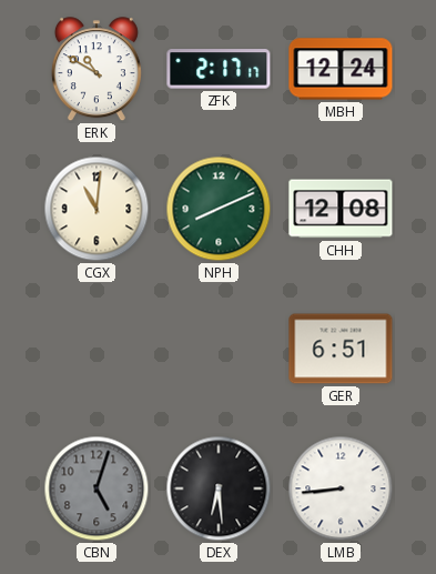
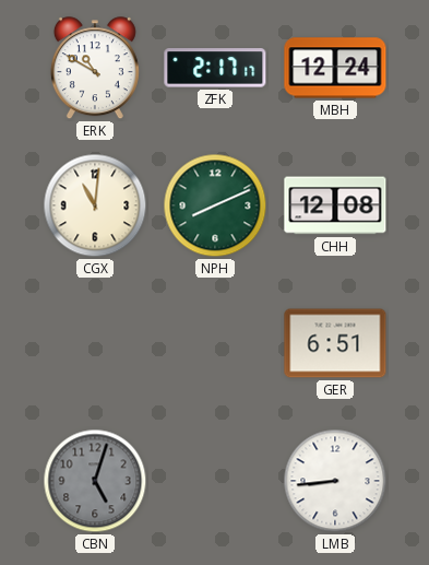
DEX: 6:29 -> none
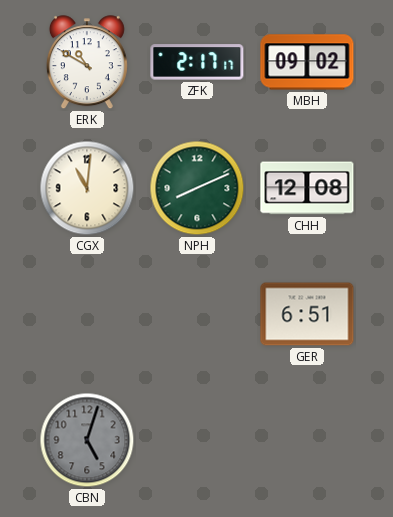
MBH: 12:24 -> 09:02
LMB: 8:44 -> none
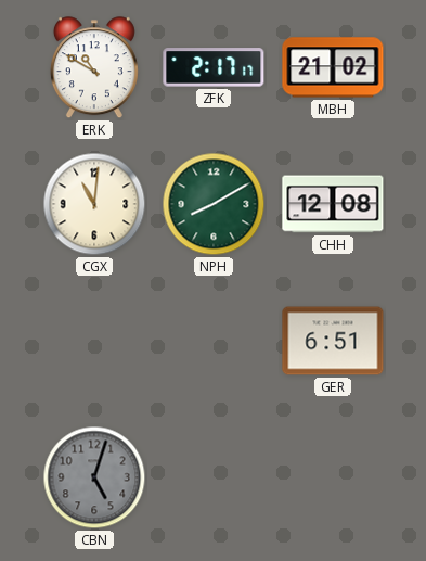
MBH: 09:02 -> 21:02
NPH: 8:11 -> 8:10
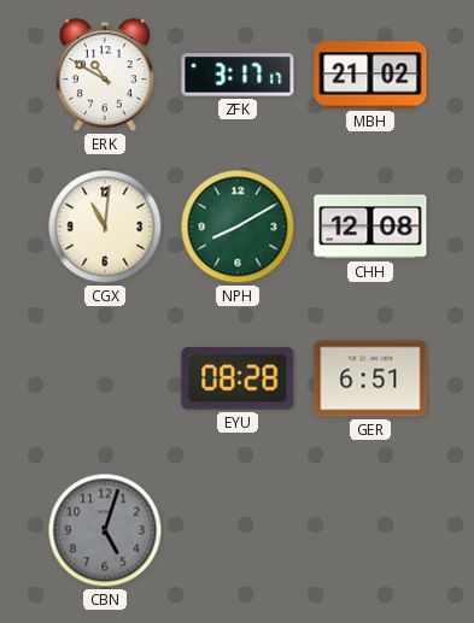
ZFK: 2:17 -> 3:17
EYU: none -> 08:28
